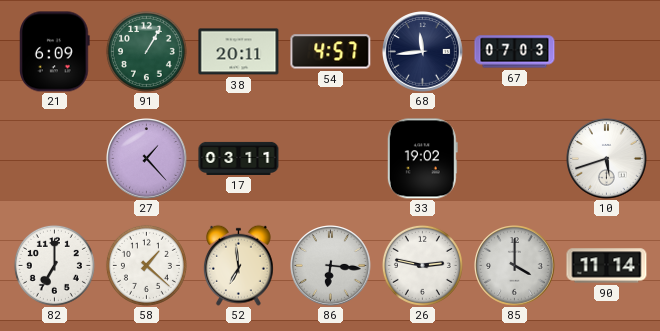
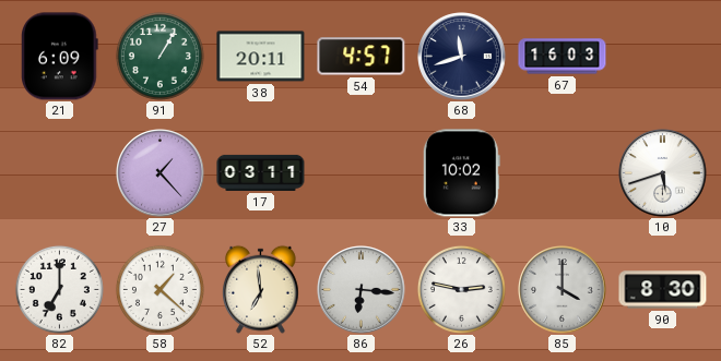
68: 11:44 -> 11:42
67: 07:03 -> 16:03
33: 19:02 -> 10:02
90: 11:14 -> 8:30
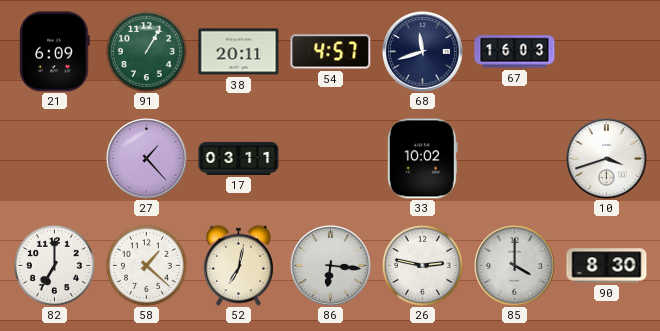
10: 5:42 -> 3:42
52: 6:59 -> 7:02
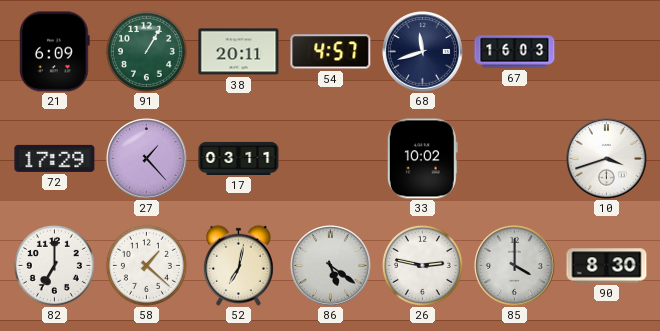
72: none -> 17:29
86: 6:16 -> 5:21
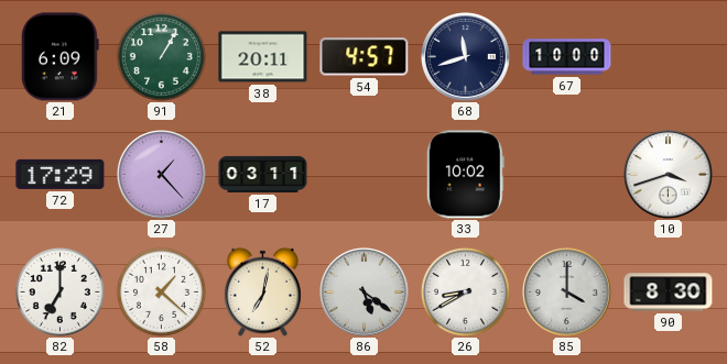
67: 16:03 -> 10:00
26: 2:47 -> 8:40
